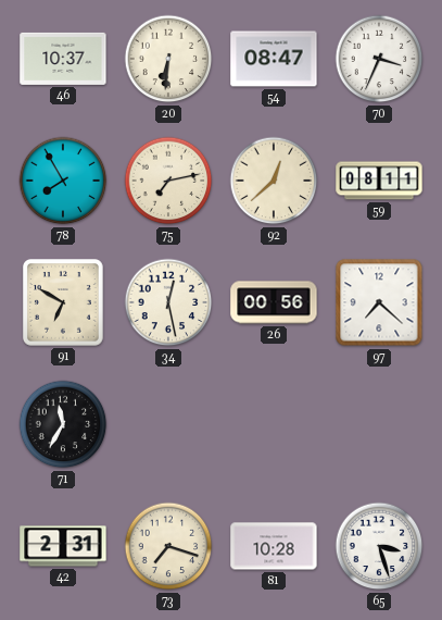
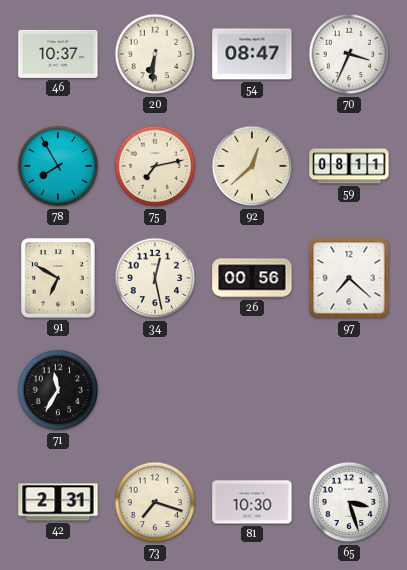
81: 10:28 -> 10:30
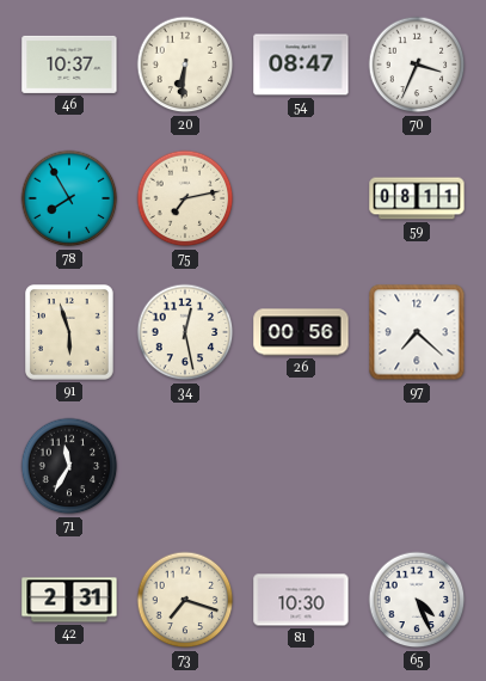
92: 12:38 -> none
91: 6:50 -> 5:57
65: 3:27 -> 4:26
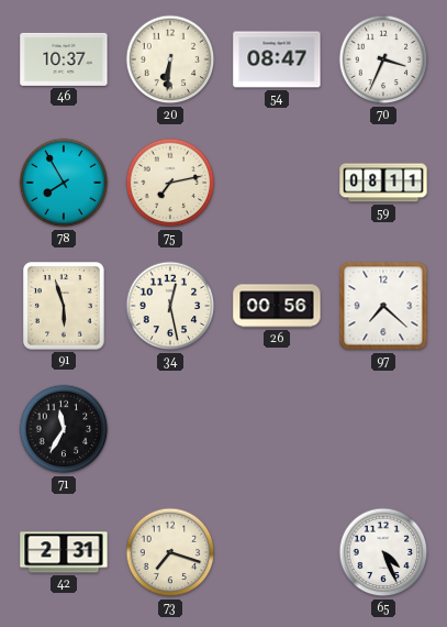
81: 10:30 -> none
